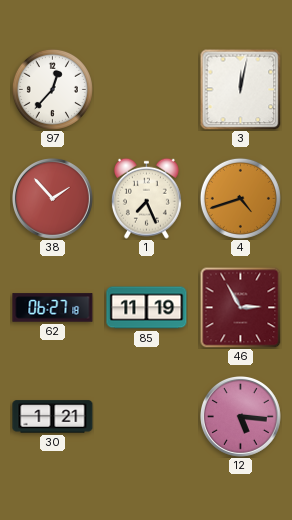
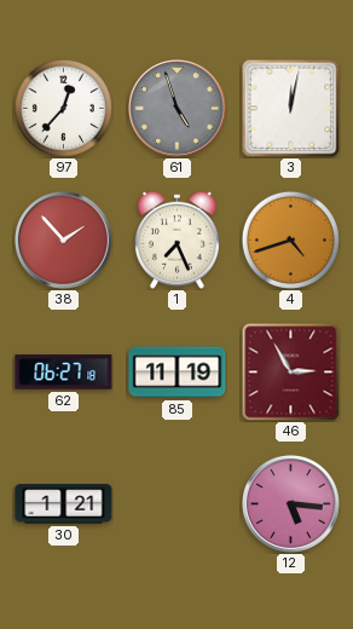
61: none -> 4:57
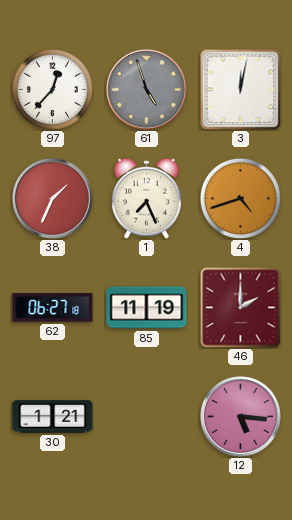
38: 1:53 -> 1:34
46: 2:55 -> 2:00
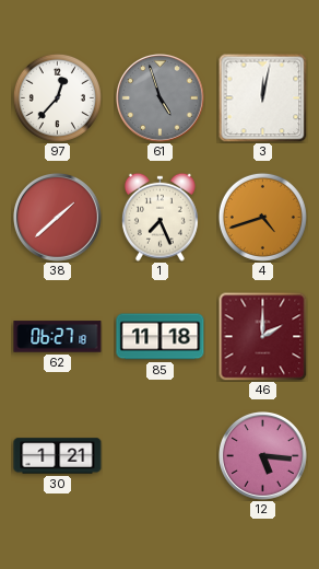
38: 1:34 -> 1:38
85: 11:19 -> 11:18
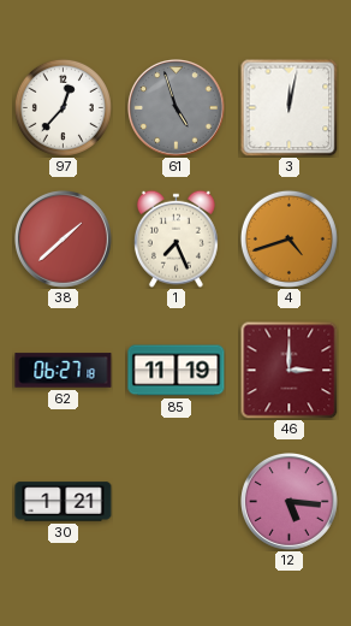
85: 11:18 -> 11:19
46: 2:00 -> 3:00
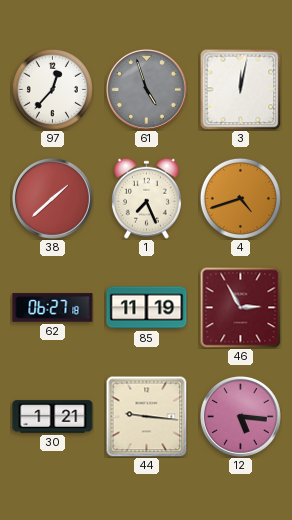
46: 3:00 -> 2:55
44: none -> 9:16
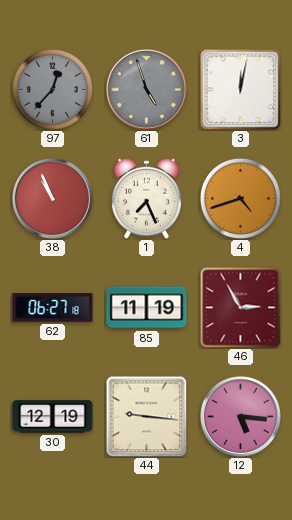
97 dial: white -> grey
38: 1:38 -> 10:56
30: 1:21 -> 12:19
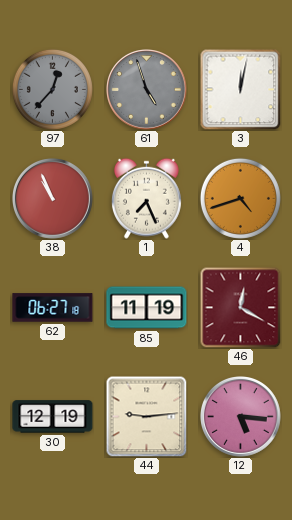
46: 2:55 -> 12:20
44: 9:16 -> 9:14
